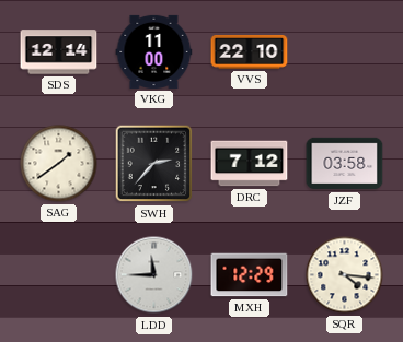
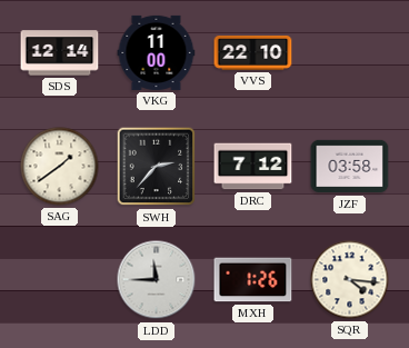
MXH: 12:29 -> 1:26
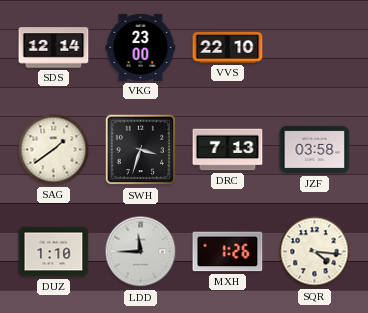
VKG: 11:00 -> 23:00
SWH: 2:37 -> 3:33
DRC: 7:12 -> 7:13
DUZ: none -> 1:10
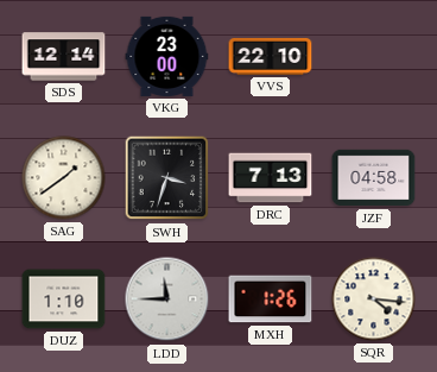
JZF: 03:58 -> 04:58
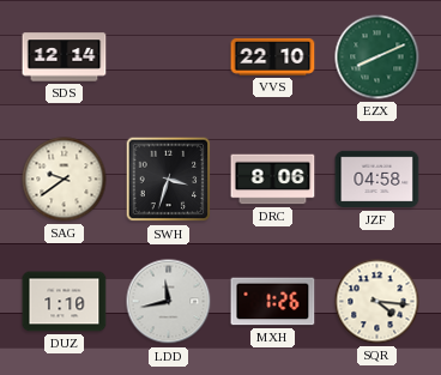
VKG: 23:00 -> none
EZX: none -> 8:11
SAG: 1:39 -> 9:39
DRC: 7:13 -> 8:06
LDD: 11:45 -> 11:43
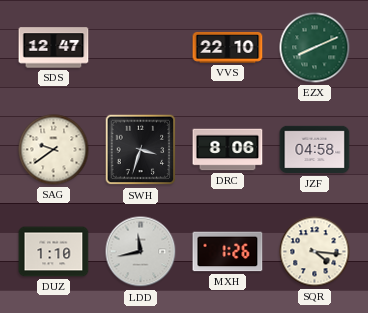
SDS: 12:14 -> 12:47
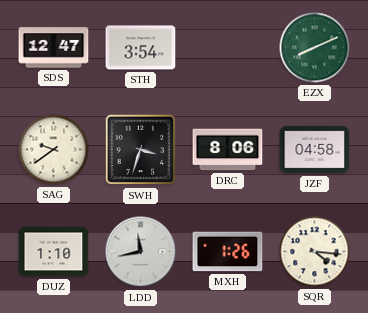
STH: none -> 3:54
VVS: 22:10 -> none
